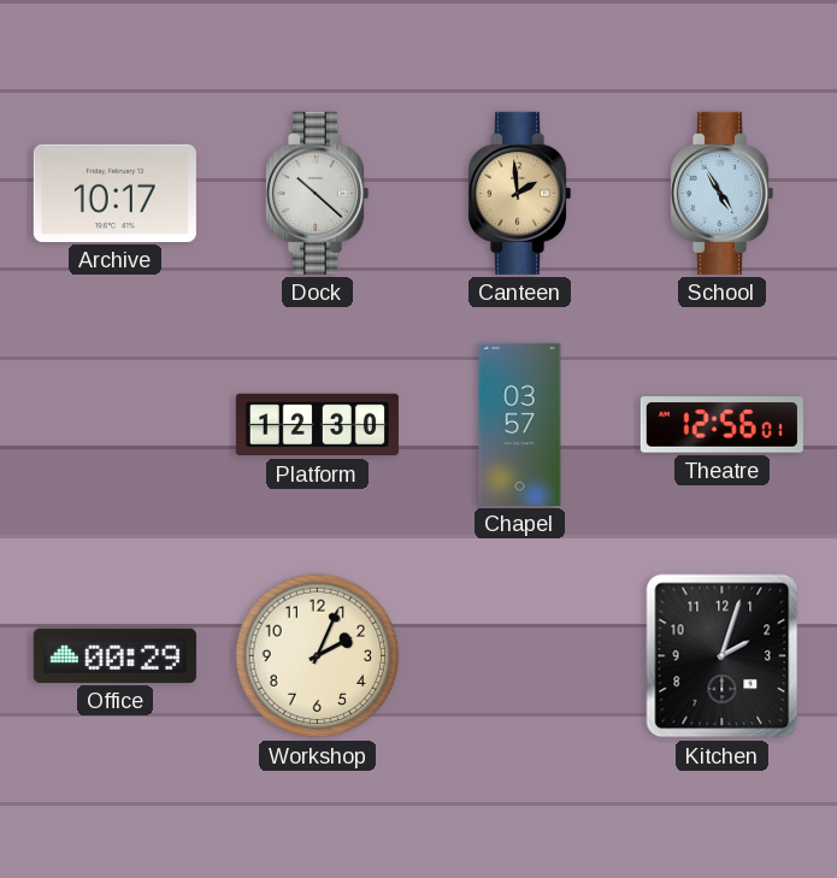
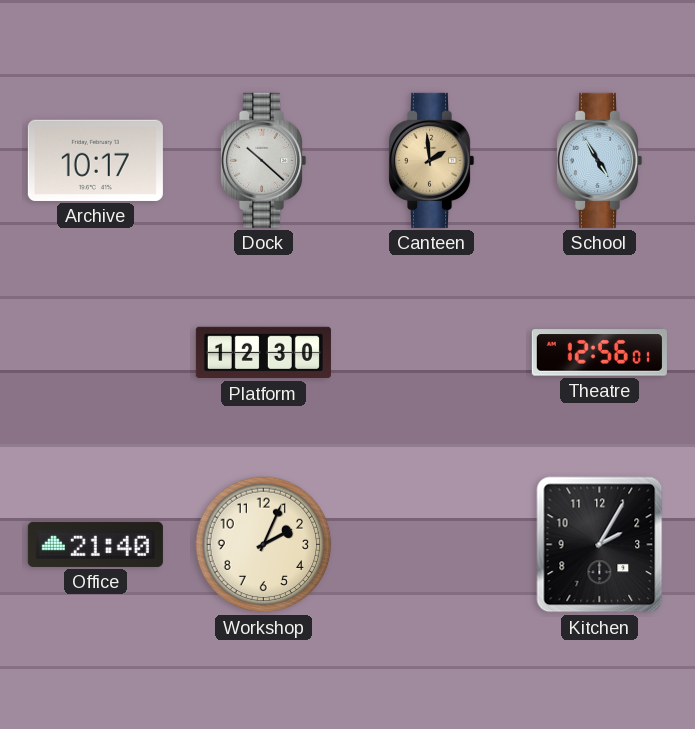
Chapel: 03:57 -> none
Office: 00:29 -> 21:40
Kitchen: 2:03 -> 2:05
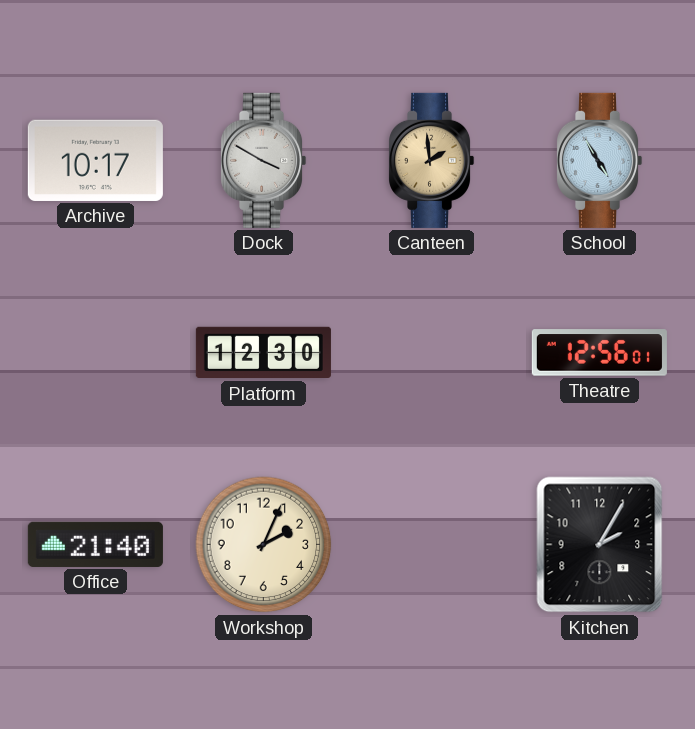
Dock: 10:22 -> 3:50
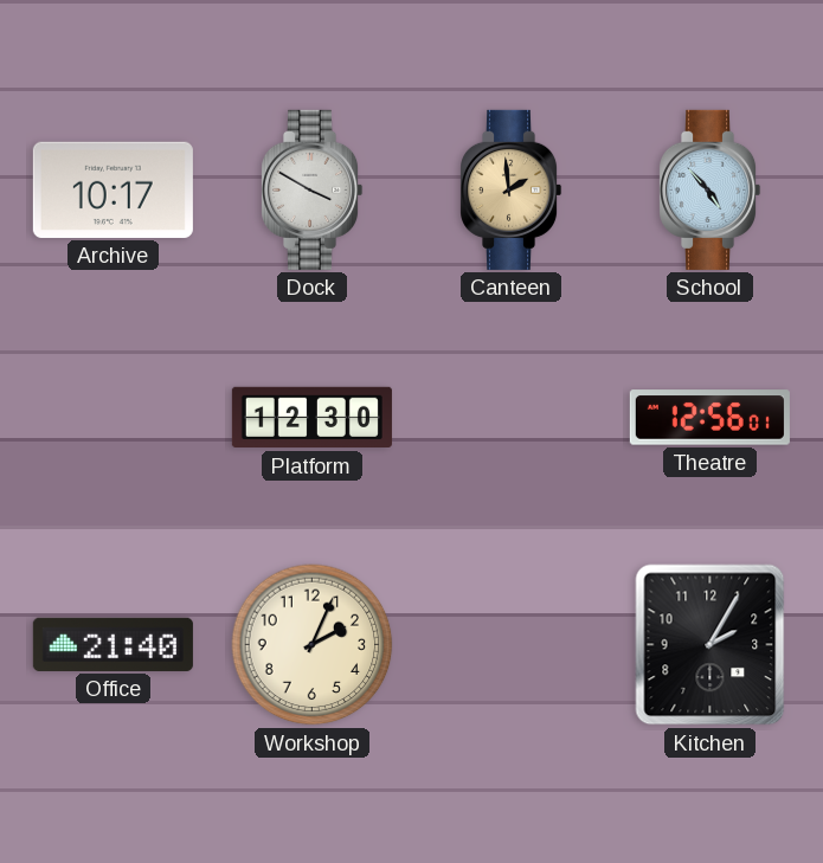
School: 4:55 -> 4:53
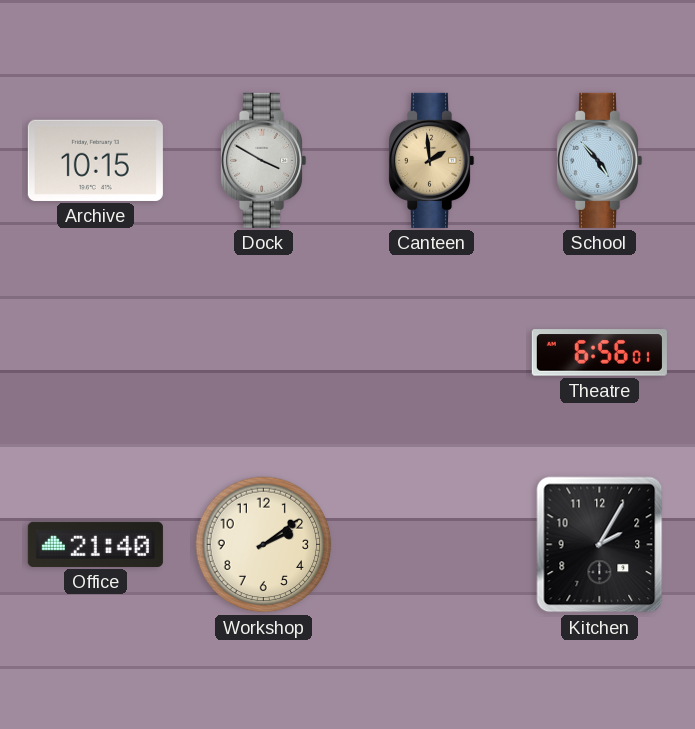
Archive: 10:17 -> 10:15
Platform: 12:30 -> none
Theatre: 12:56 -> 6:56
Workshop: 2:04 -> 2:09
